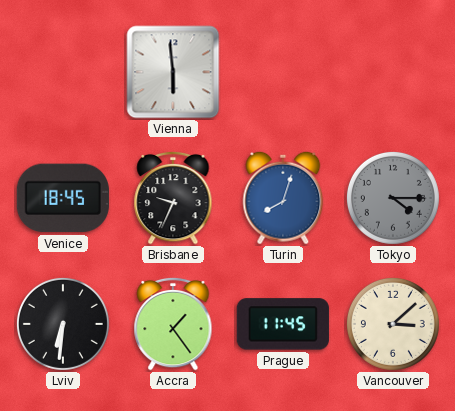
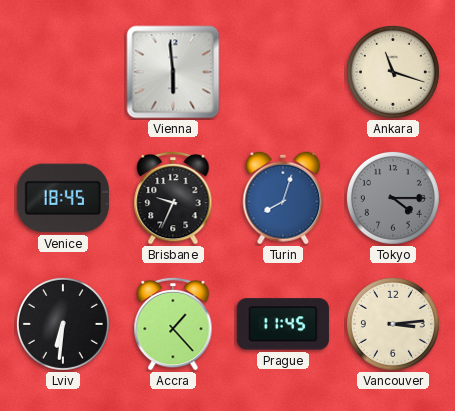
Ankara: none -> 11:18
Accra: 1:24 -> 1:23
Vancouver: 3:08 -> 3:14
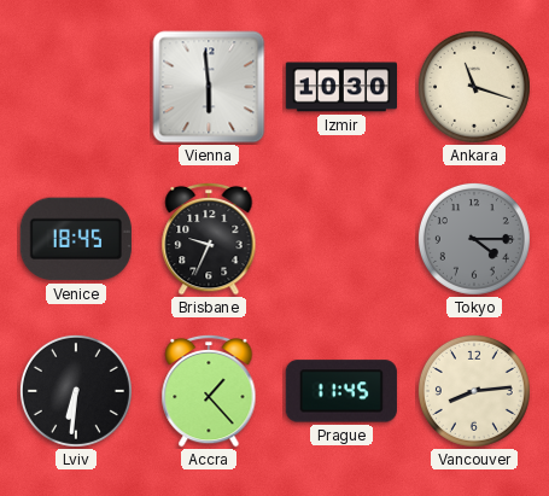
Izmir: none -> 10:30
Turin: 8:03 -> none
Vancouver: 3:14 -> 8:14
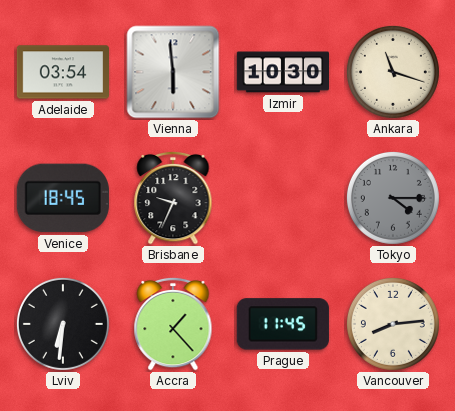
Adelaide: none -> 03:54
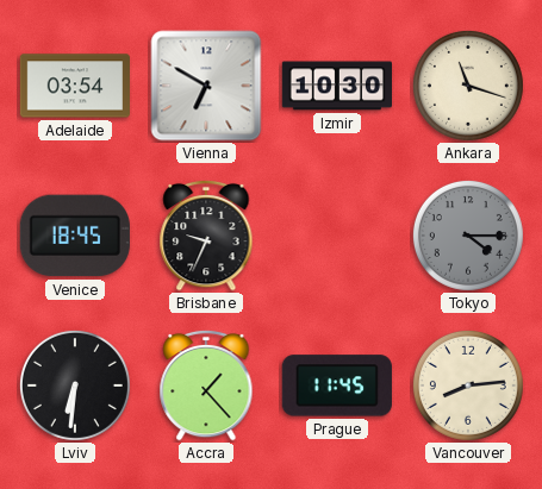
Vienna: 5:59 -> 6:50
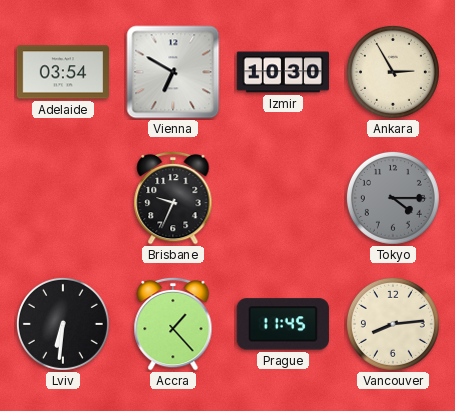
Ankara: 11:18 -> 2:55
Venice: 18:45 -> none
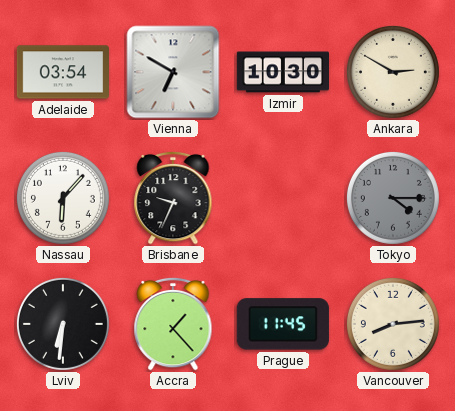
Ankara: 2:55 -> 2:50
Nassau: none -> 6:07
